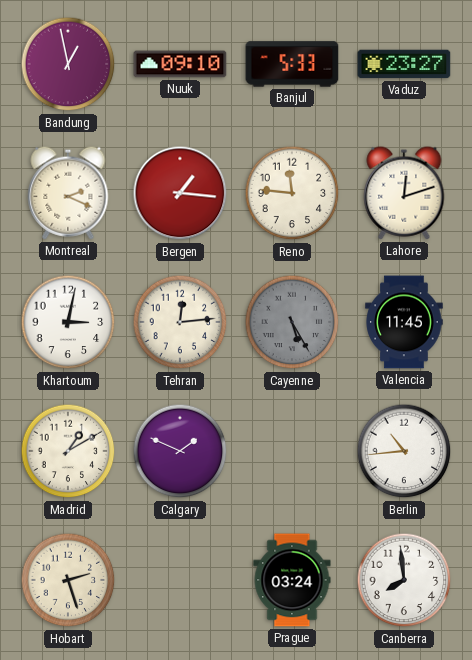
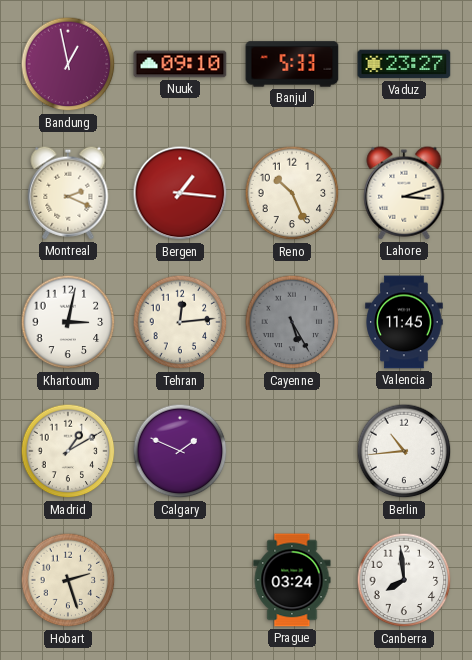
Reno: 11:46 -> 10:26
Lahore: 12:12 -> 3:12
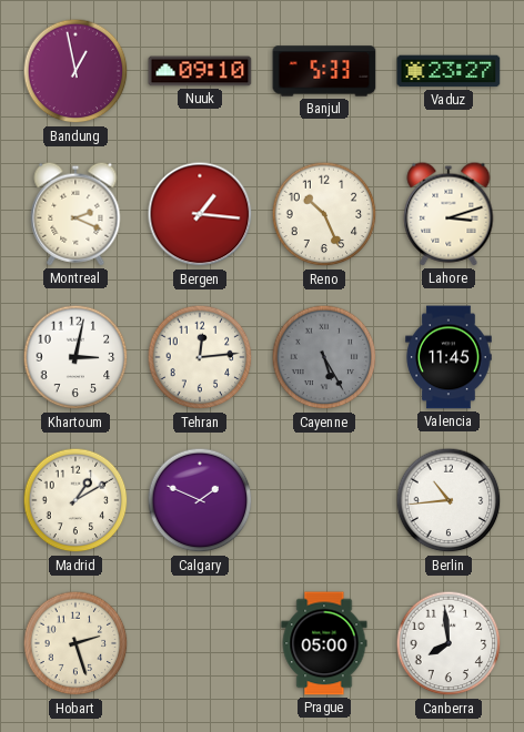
Prague: 03:24 -> 05:00
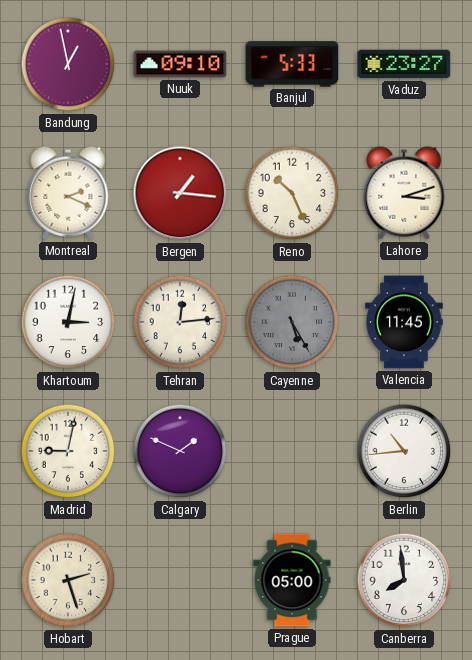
Madrid: 1:10 -> 9:02
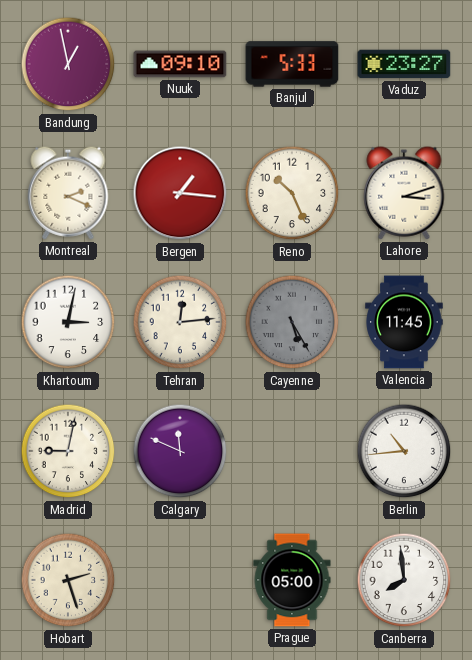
Calgary: 1:49 -> 11:49
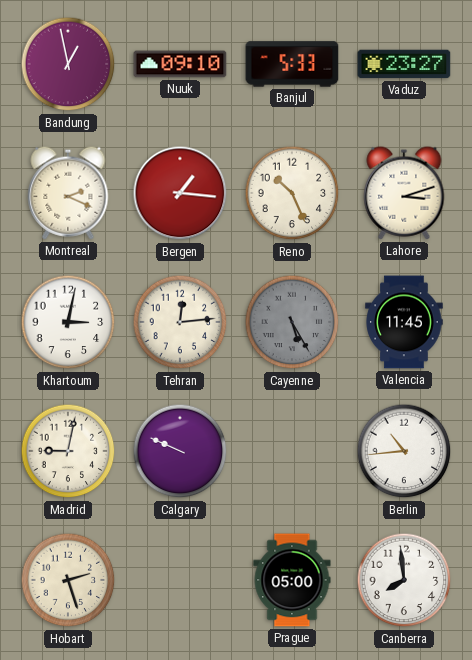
Calgary: 11:49 -> 9:49
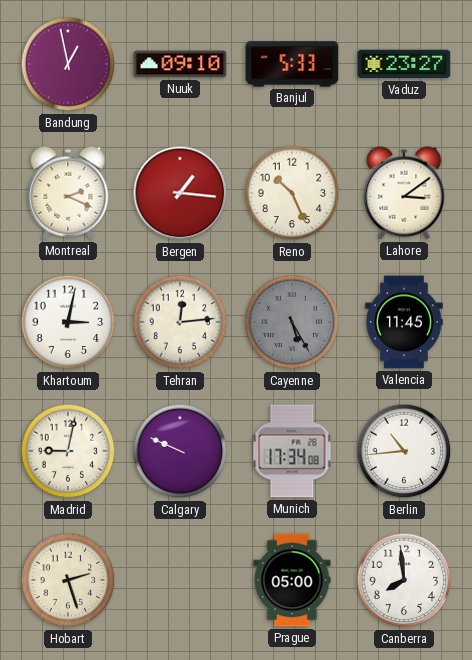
Lahore: 3:12 -> 3:09
Munich: none -> 17:34
